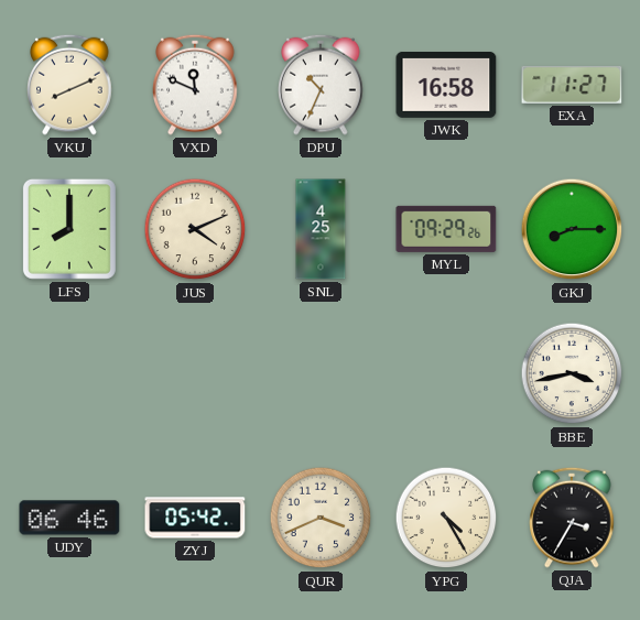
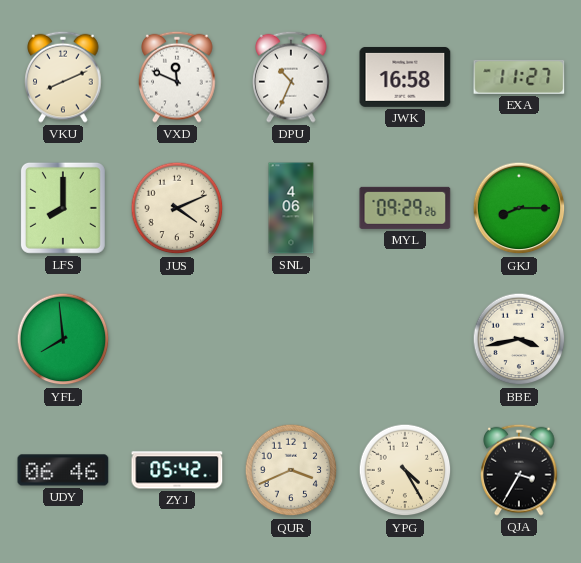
SNL: 4:25 -> 4:06
YFL: none -> 7:59
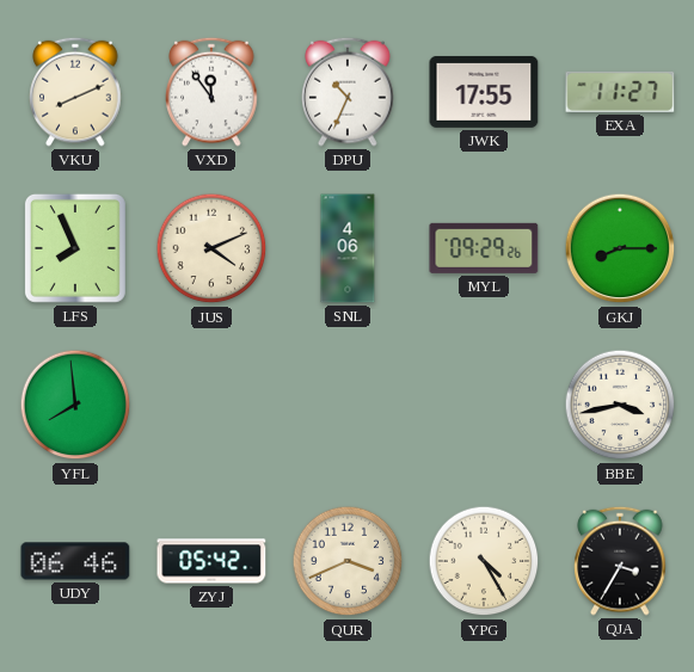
VXD: 11:49 -> 11:54
JWK: 16:58 -> 17:55
LFS: 8:00 -> 7:56
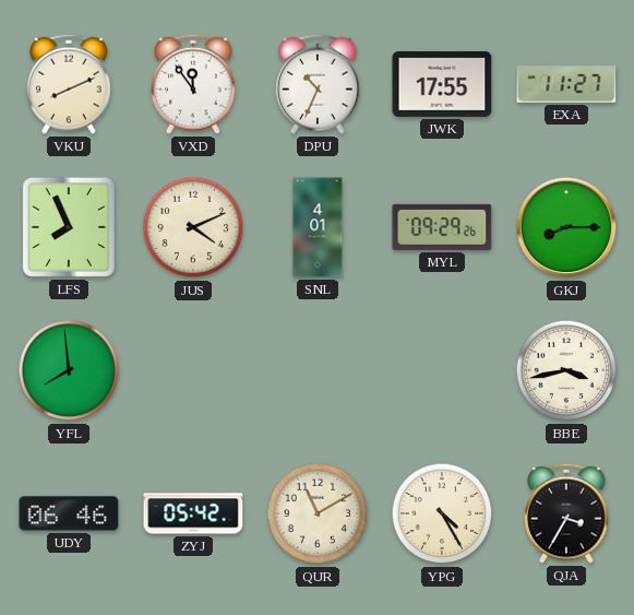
SNL: 4:06 -> 4:01
QUR: 3:41 -> 11:10
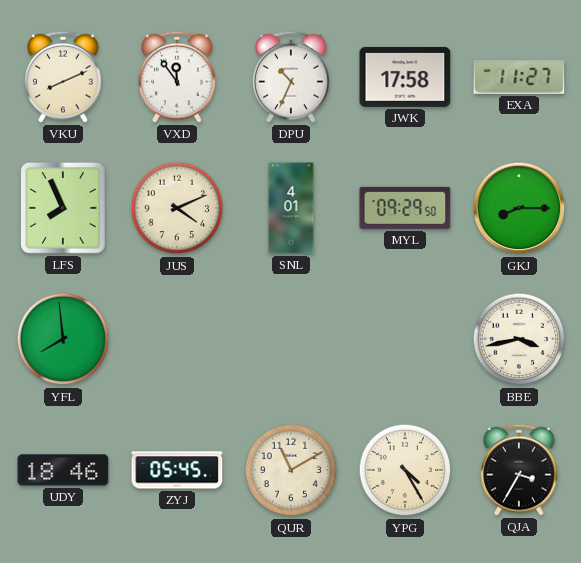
JWK: 17:55 -> 17:58
MYL: 09:29:26 -> 09:29:50
UDY: 06:46 -> 18:46
ZYJ: 05:42 -> 05:45
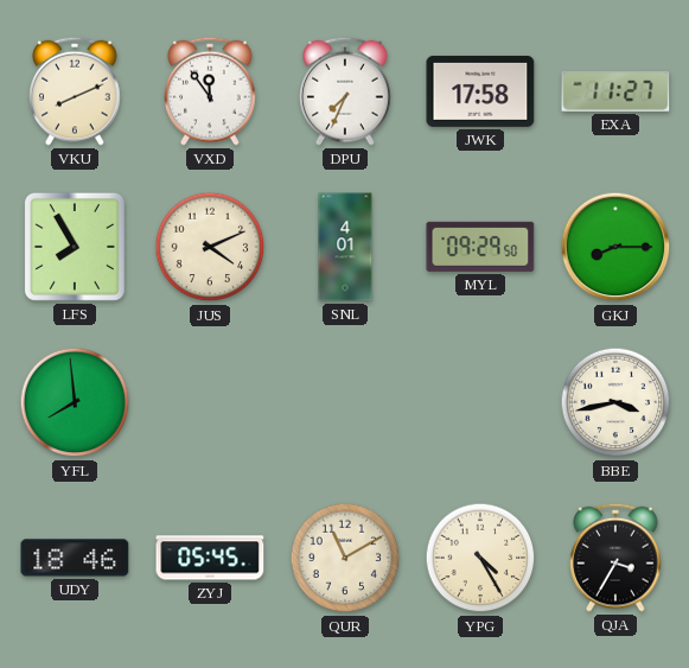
DPU: 10:34 -> 7:34
LFS: 7:56 -> 7:55
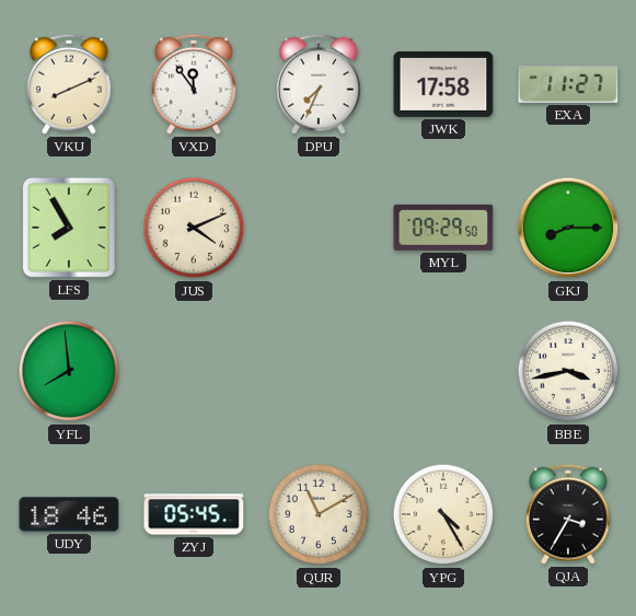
SNL: 4:01 -> none
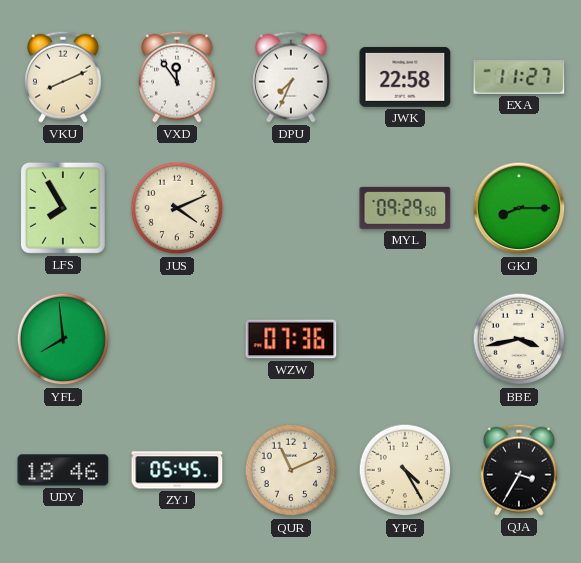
JWK: 17:58 -> 22:58
WZW: none -> 07:36
QUR: 11:10 -> 11:11
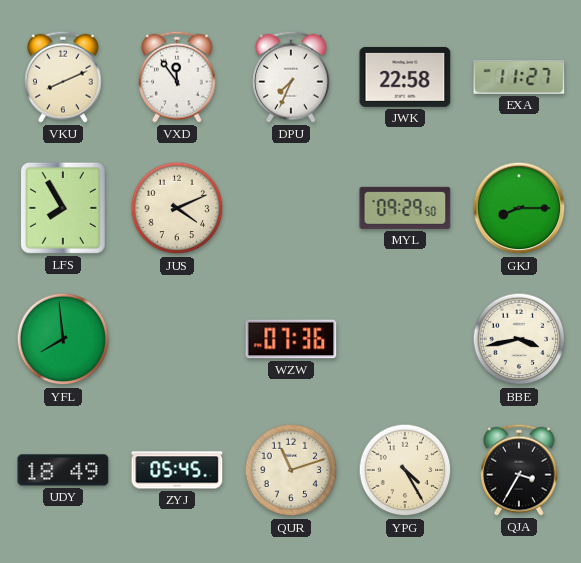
UDY: 18:46 -> 18:49
QUR: 11:11 -> 11:12
